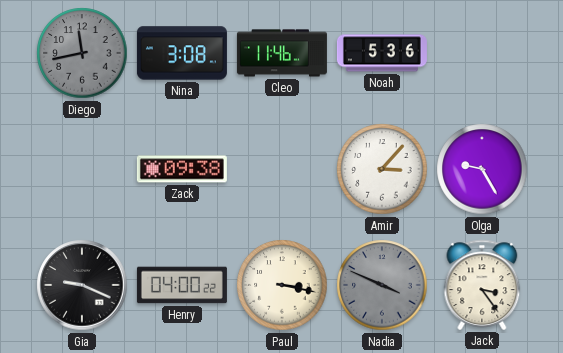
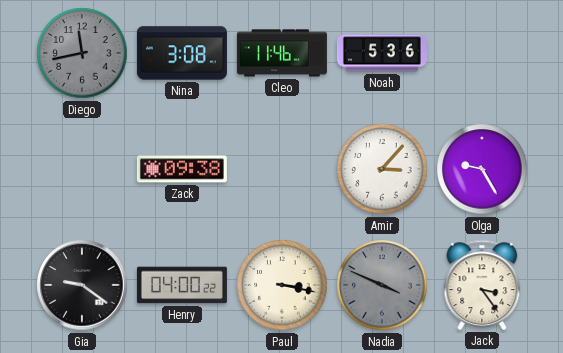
Gia: 9:19 -> 9:21
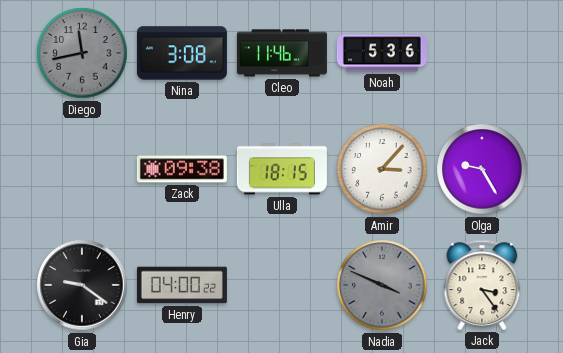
Ulla: none -> 18:15
Paul: 3:17 -> none
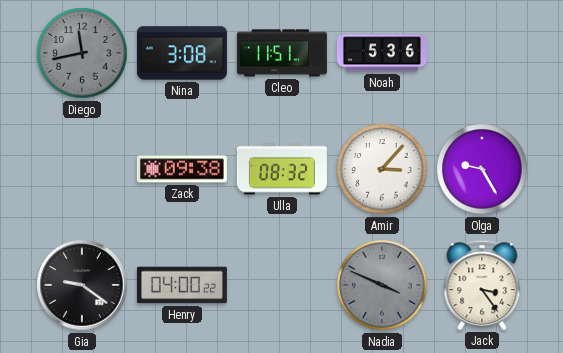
Cleo: 11:46 -> 11:51
Ulla: 18:15 -> 08:32
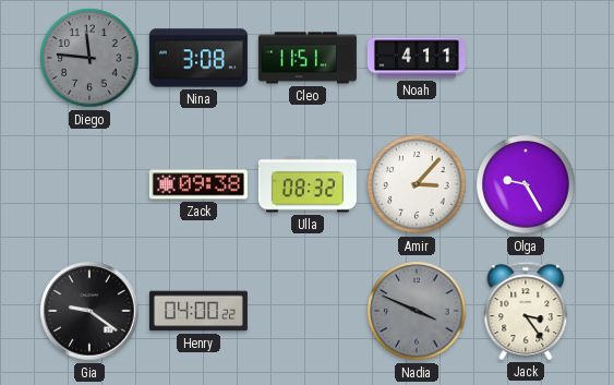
Diego: 11:43 -> 11:46
Noah: 5:36 -> 4:11
